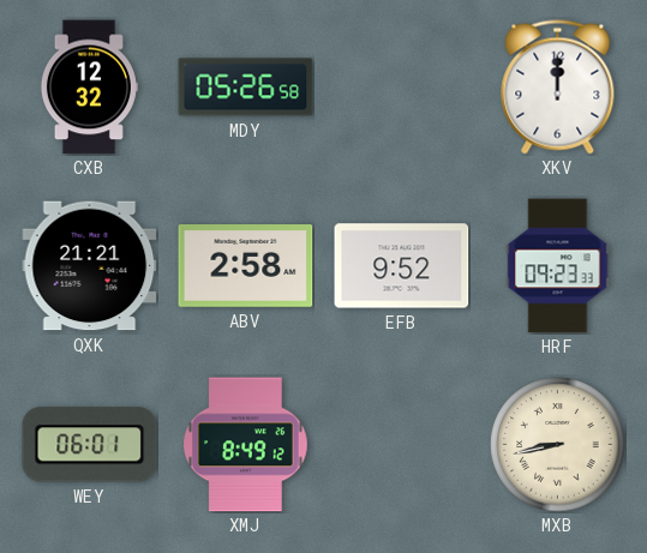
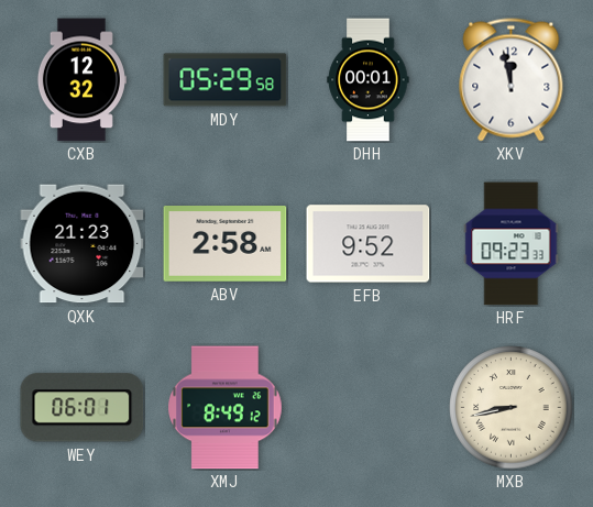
MDY: 05:26 -> 05:29
DHH: none -> 00:01
XKV: 12:00 -> 11:58
QXK: 21:21 -> 21:23
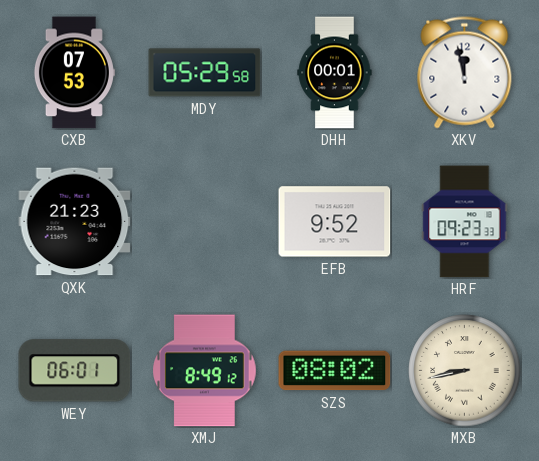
CXB: 12:32 -> 07:53
ABV: 2:58 -> none
SZS: none -> 08:02
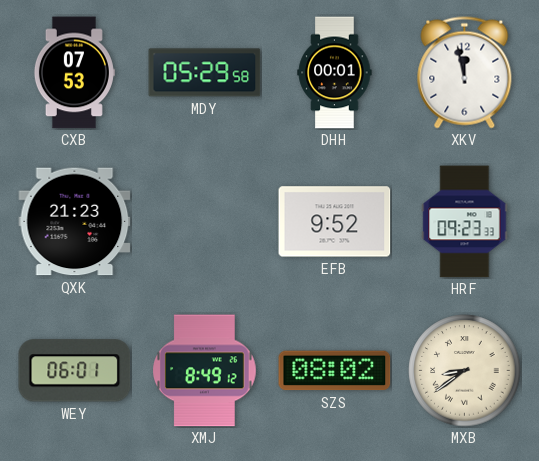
MXB: 8:43 -> 8:39
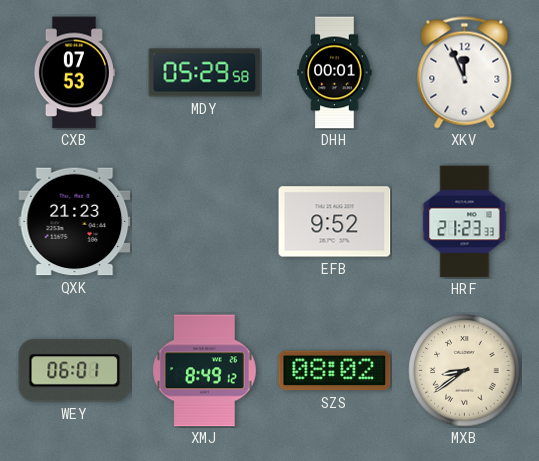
XKV: 11:58 -> 11:56
HRF: 09:23 -> 21:23
